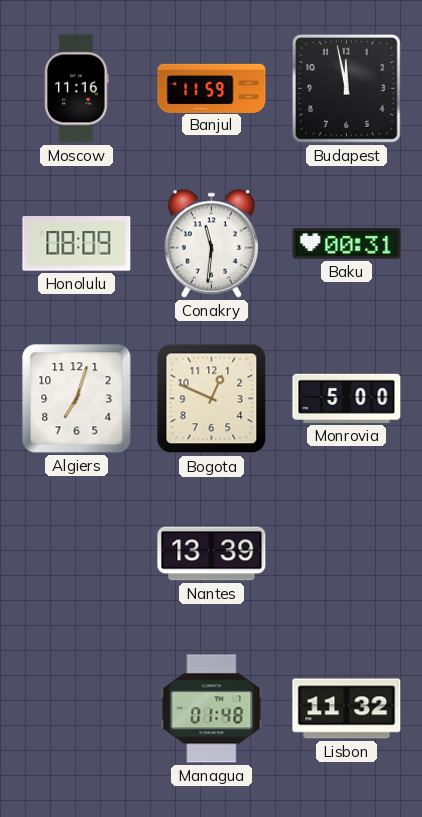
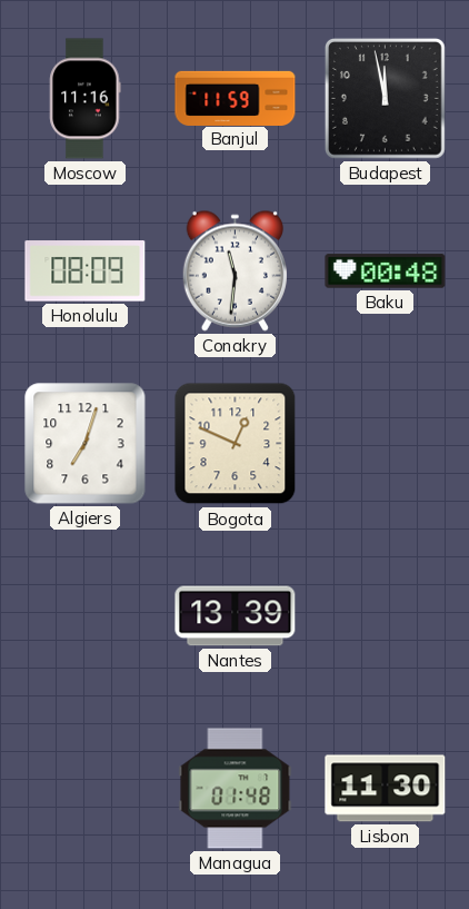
Baku: 00:31 -> 00:48
Monrovia: 5:00 -> none
Lisbon: 11:32 -> 11:30
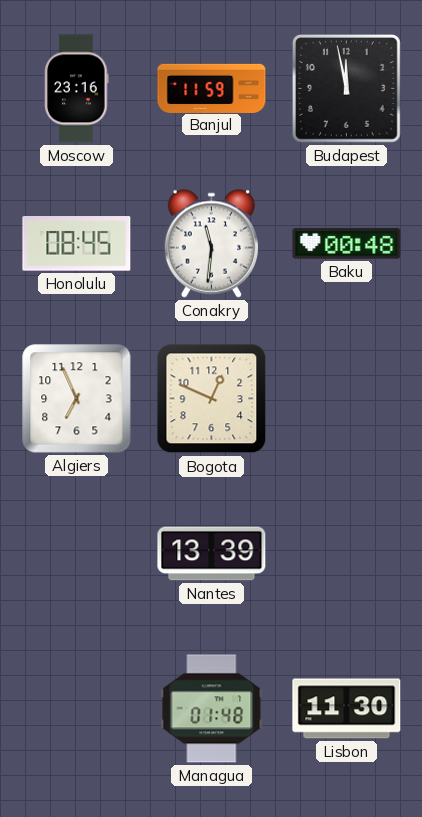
Moscow: 11:16 -> 23:16
Honolulu: 08:09 -> 08:45
Algiers: 7:03 -> 6:56
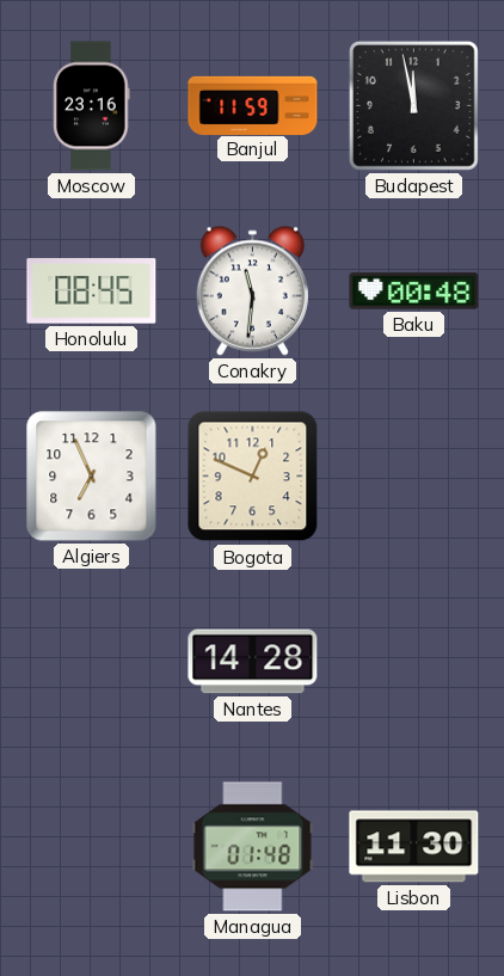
Nantes: 13:39 -> 14:28
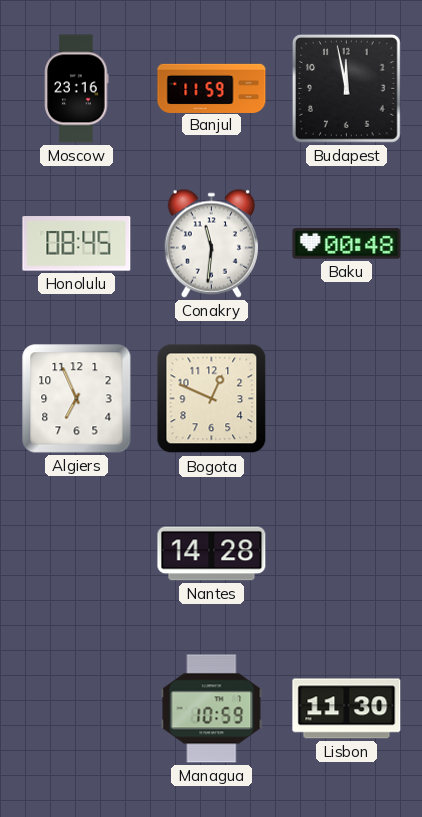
Managua: 01:48 -> 10:59
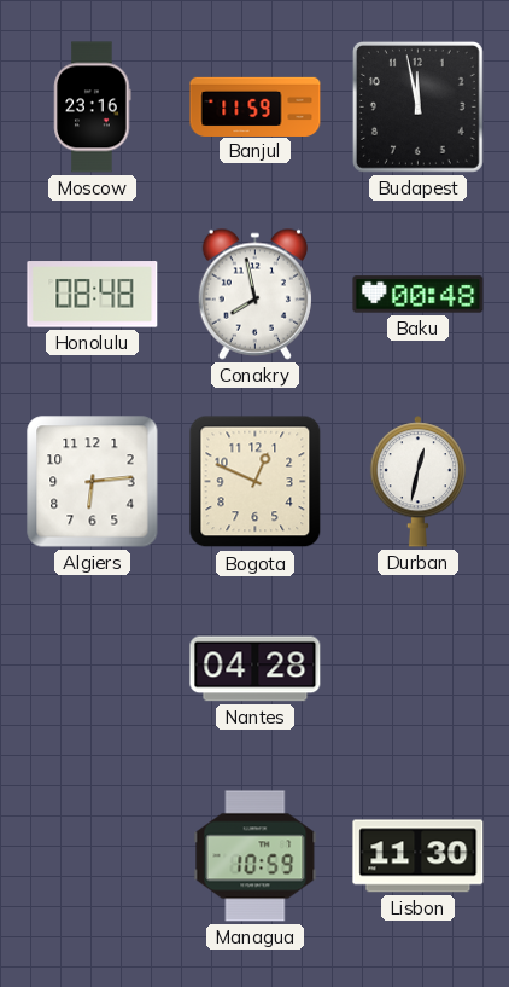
Honolulu: 08:45 -> 08:48
Conakry: 11:31 -> 7:58
Algiers: 6:56 -> 6:14
Durban: none -> 12:32
Nantes: 14:28 -> 04:28
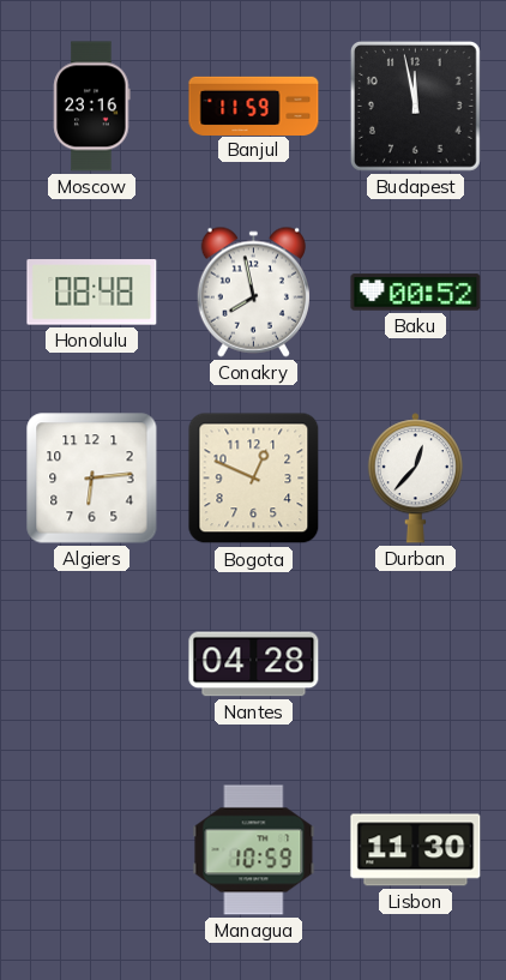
Baku: 00:48 -> 00:52
Durban: 12:32 -> 12:37
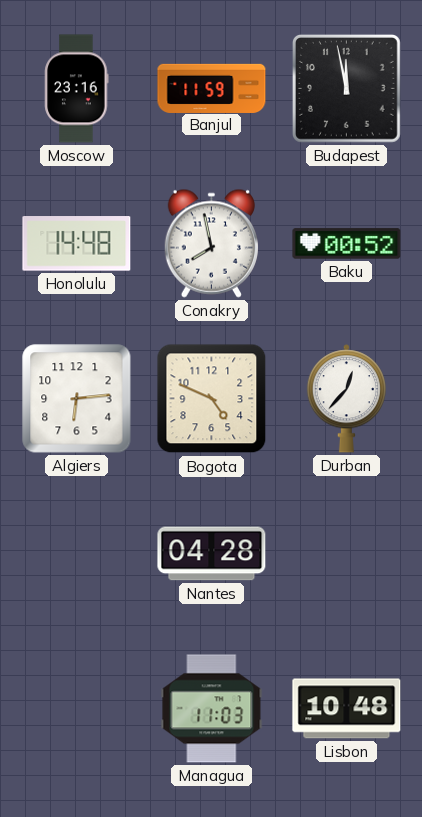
Honolulu: 08:48 -> 14:48
Bogota: 12:49 -> 4:49
Managua: 10:59 -> 11:03
Lisbon: 11:30 -> 10:48
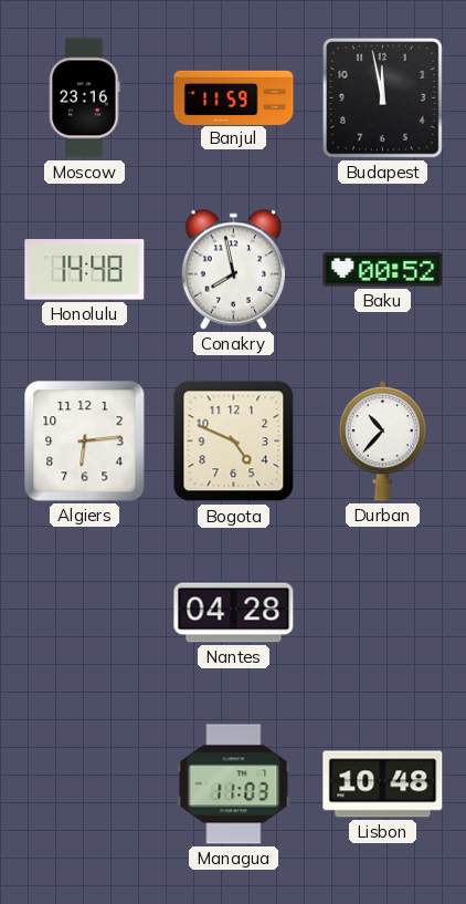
Durban: 12:37 -> 10:37
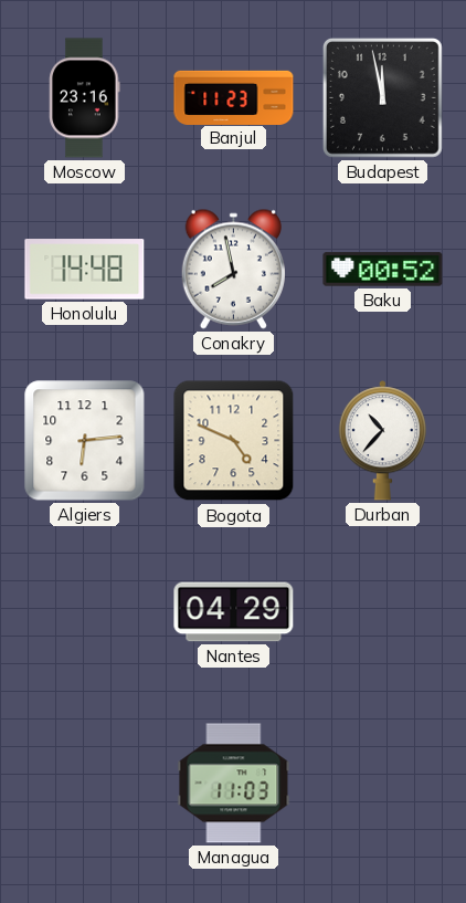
Banjul: 11:59 -> 11:23
Nantes: 04:28 -> 04:29
Lisbon: 10:48 -> none
